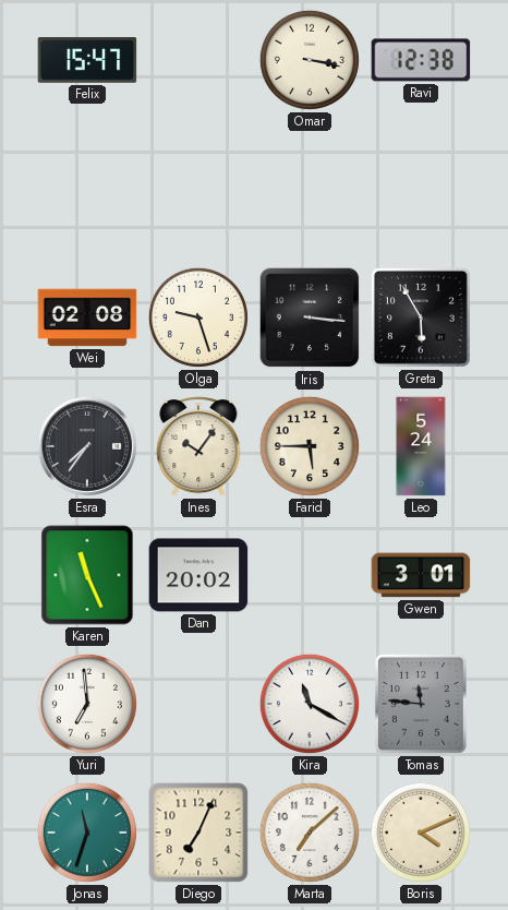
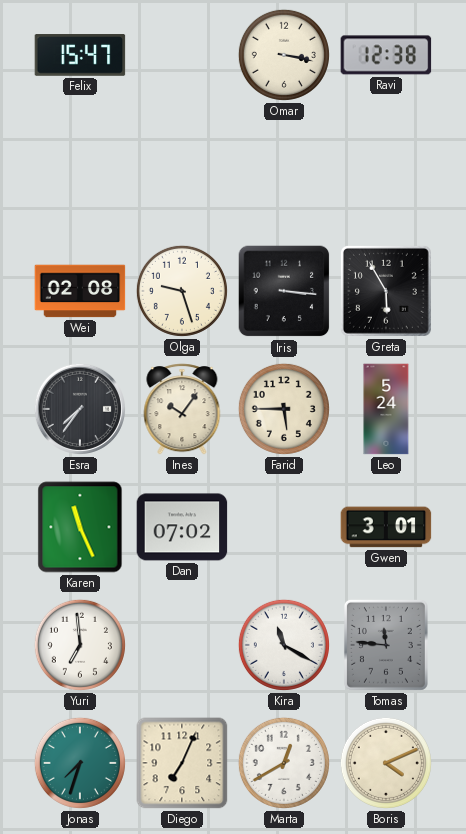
Dan: 20:02 -> 07:02
Jonas: 11:33 -> 7:33
Marta: 7:08 -> 12:40
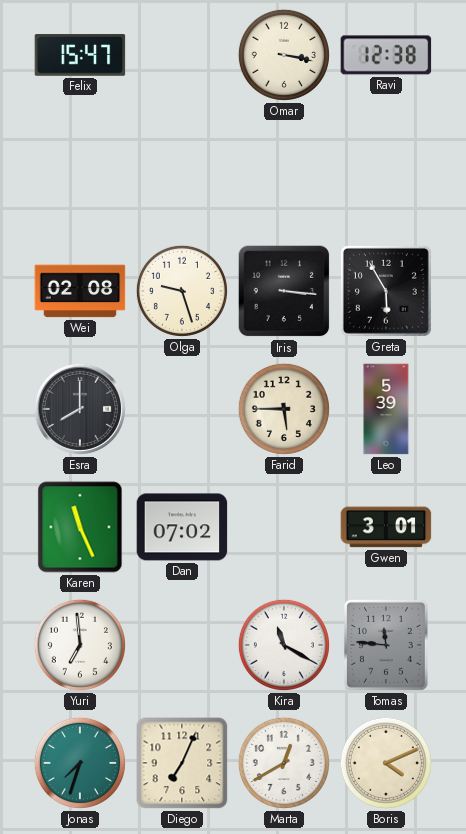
Esra: 7:36 -> 8:00
Ines: 10:06 -> none
Leo: 5:24 -> 5:39
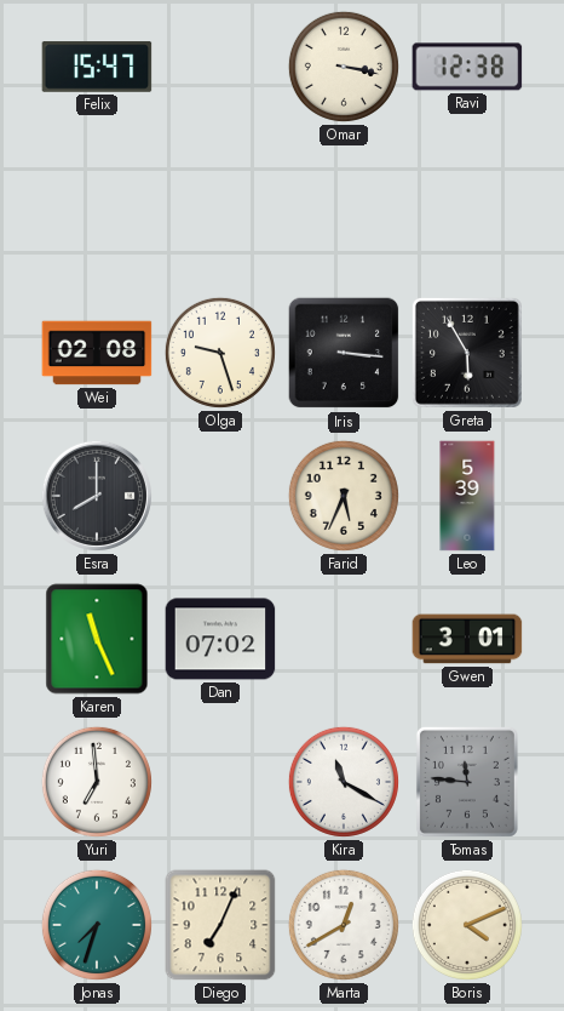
Farid: 5:45 -> 5:34
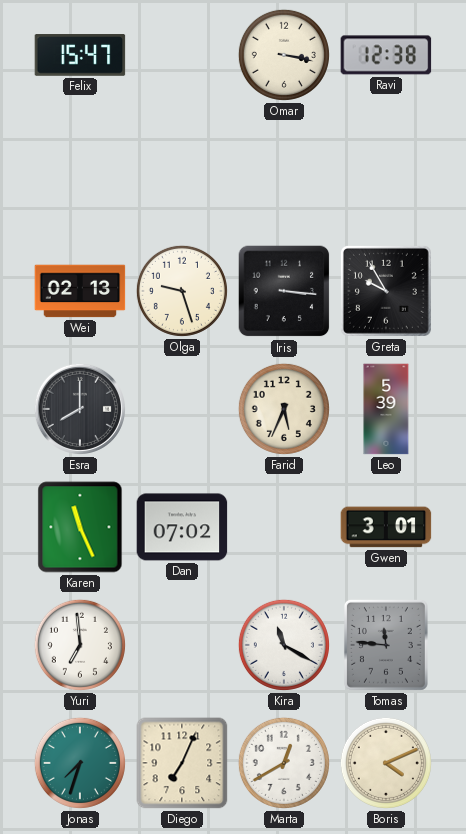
Wei: 02:08 -> 02:13
Greta: 5:55 -> 9:55
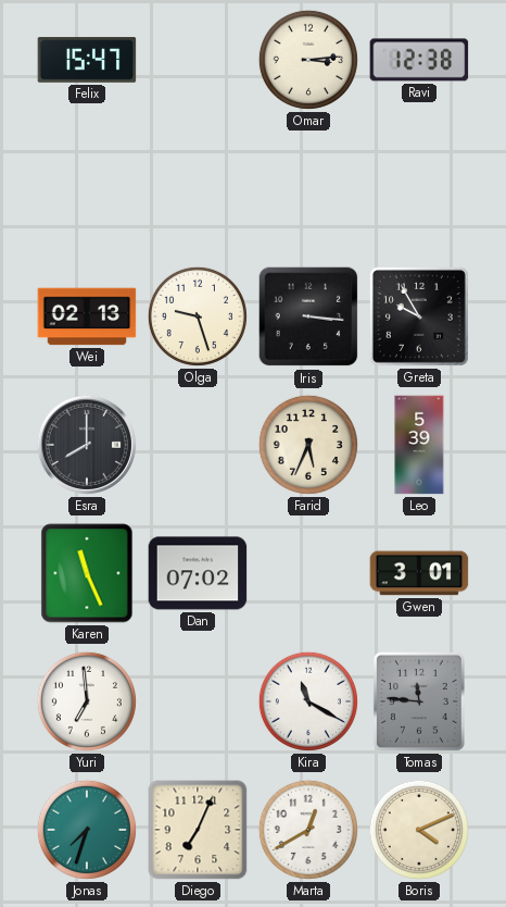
Omar: 3:17 -> 3:14
